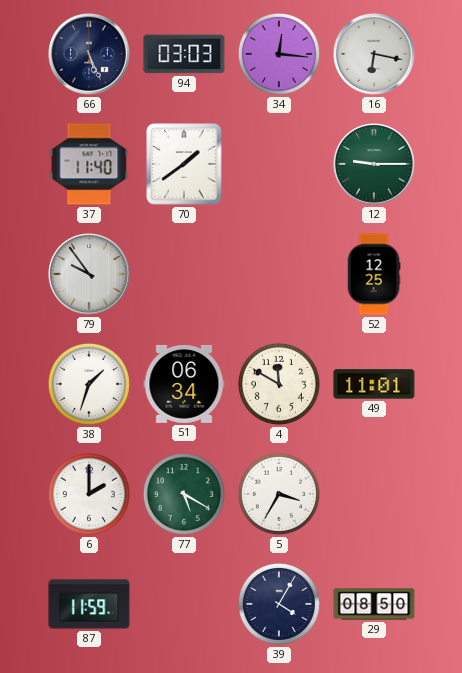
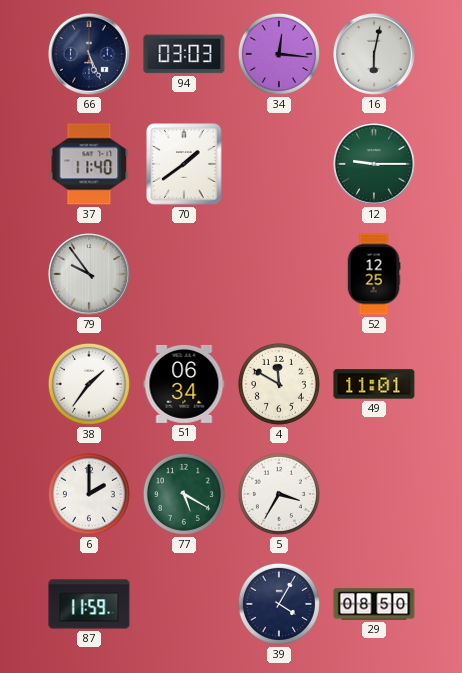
16: 6:17 -> 6:02
38: 1:33 -> 1:36
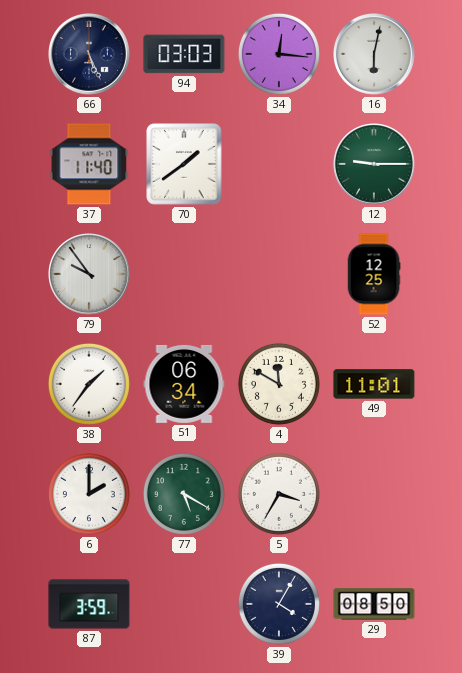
87: 11:59 -> 3:59
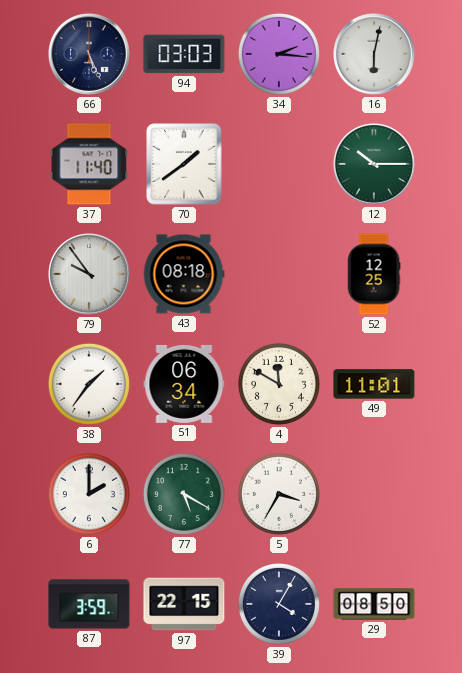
34: 12:16 -> 2:16
12: 9:15 -> 10:15
43: none -> 08:18
97: none -> 22:15
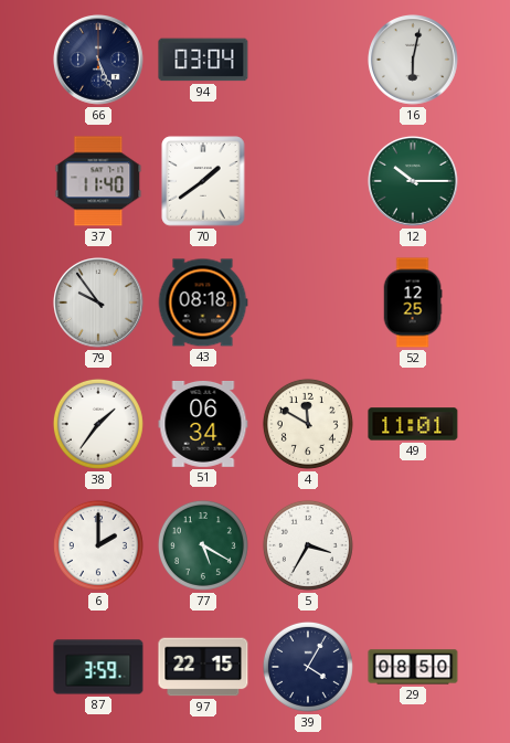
94: 03:03 -> 03:04
34: 2:16 -> none
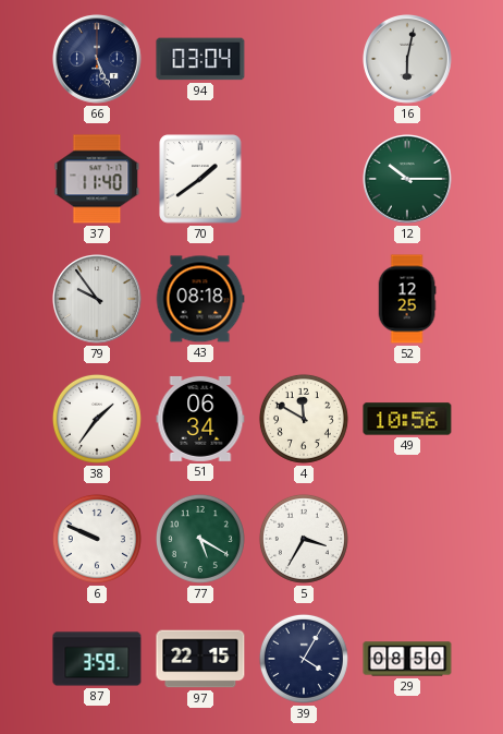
49: 11:01 -> 10:56
6: 2:00 -> 9:49
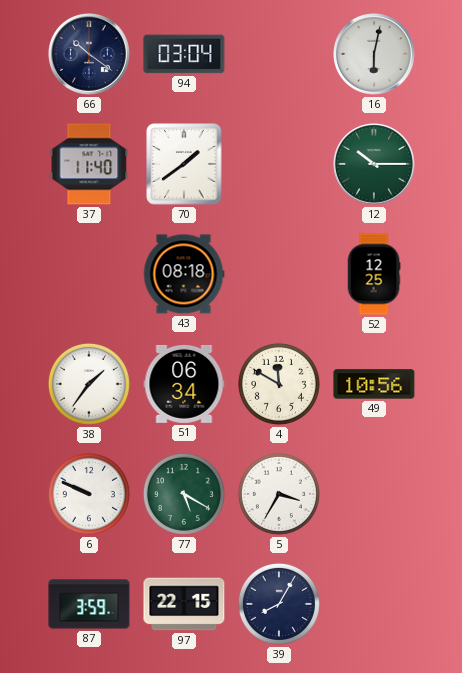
66: 5:26 -> 10:21
79: 9:54 -> none
39: 4:05 -> 8:05
29: 08:50 -> none
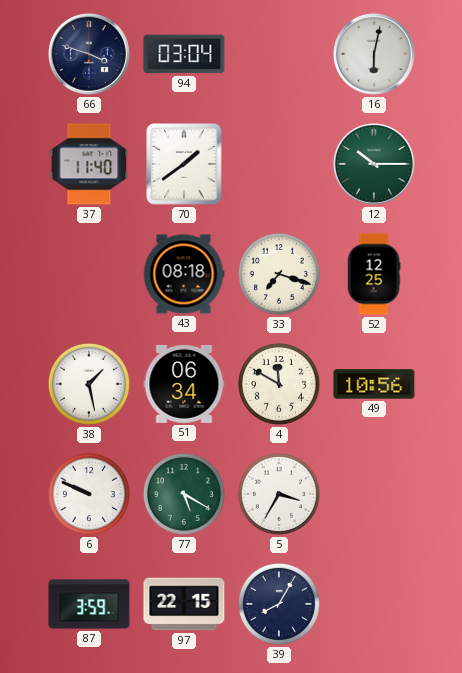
66: 10:21 -> 3:48
33: none -> 7:18
38: 1:36 -> 1:28
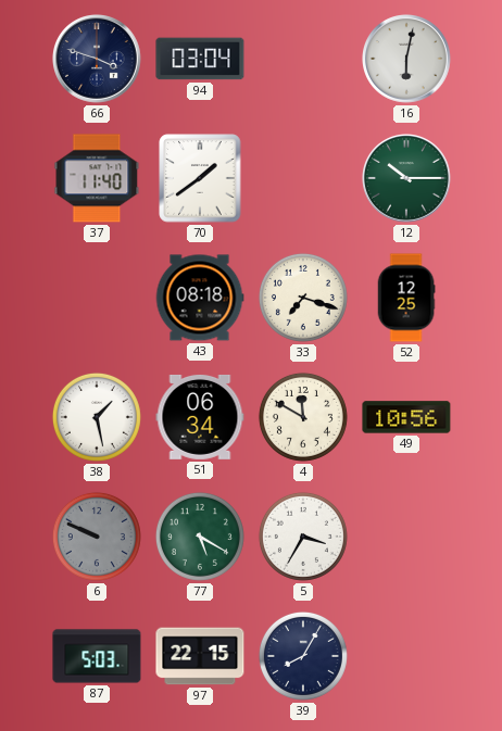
6 dial: white -> grey
87: 3:59 -> 5:03
